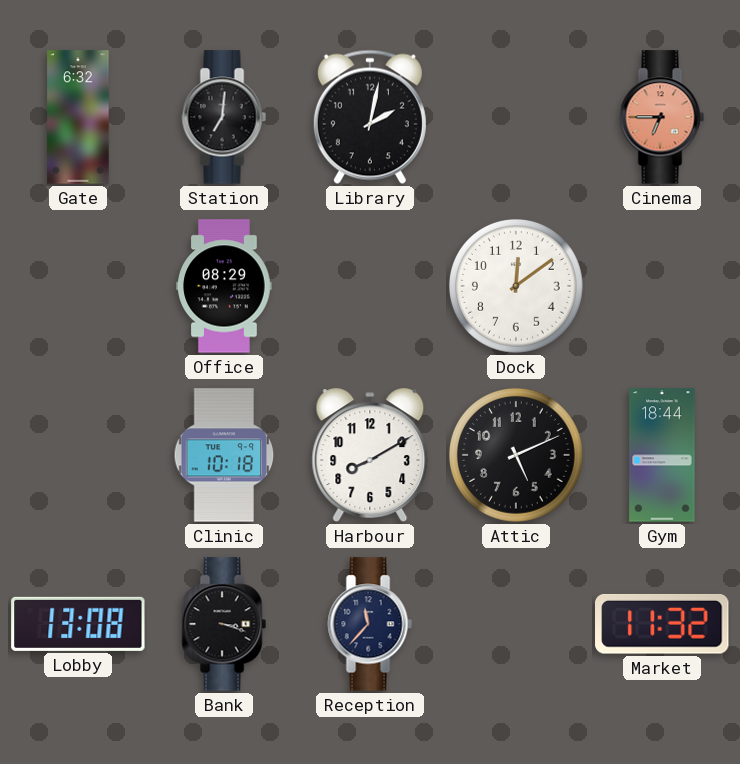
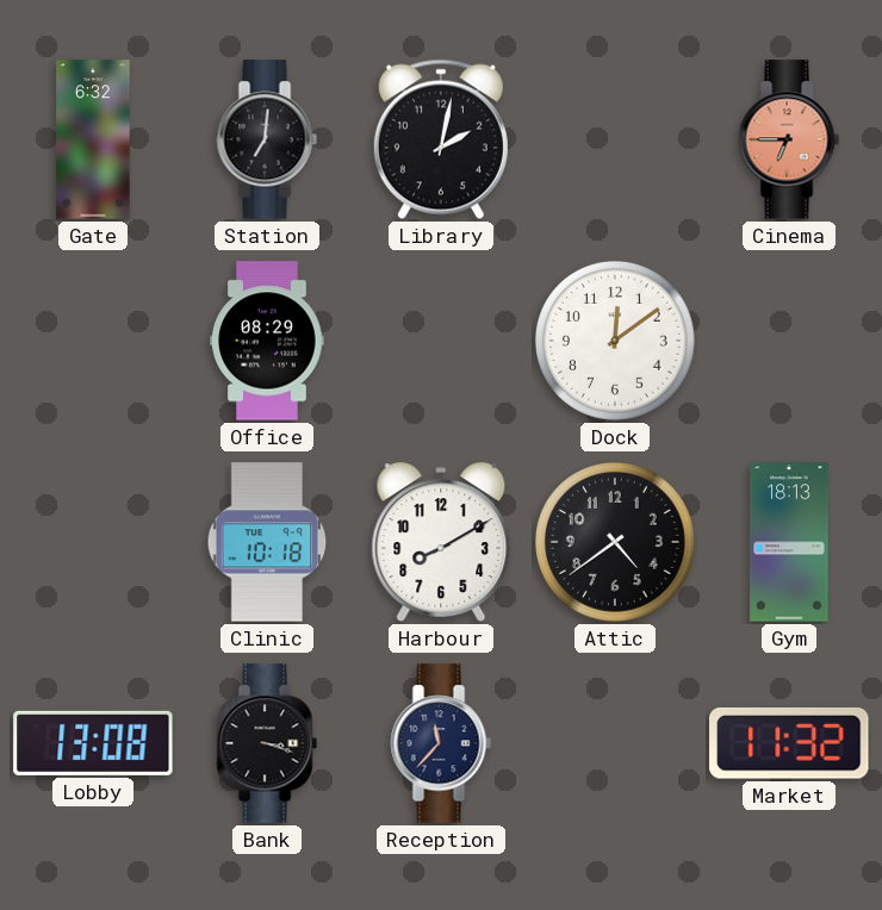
Attic: 5:11 -> 4:39
Gym: 18:44 -> 18:13
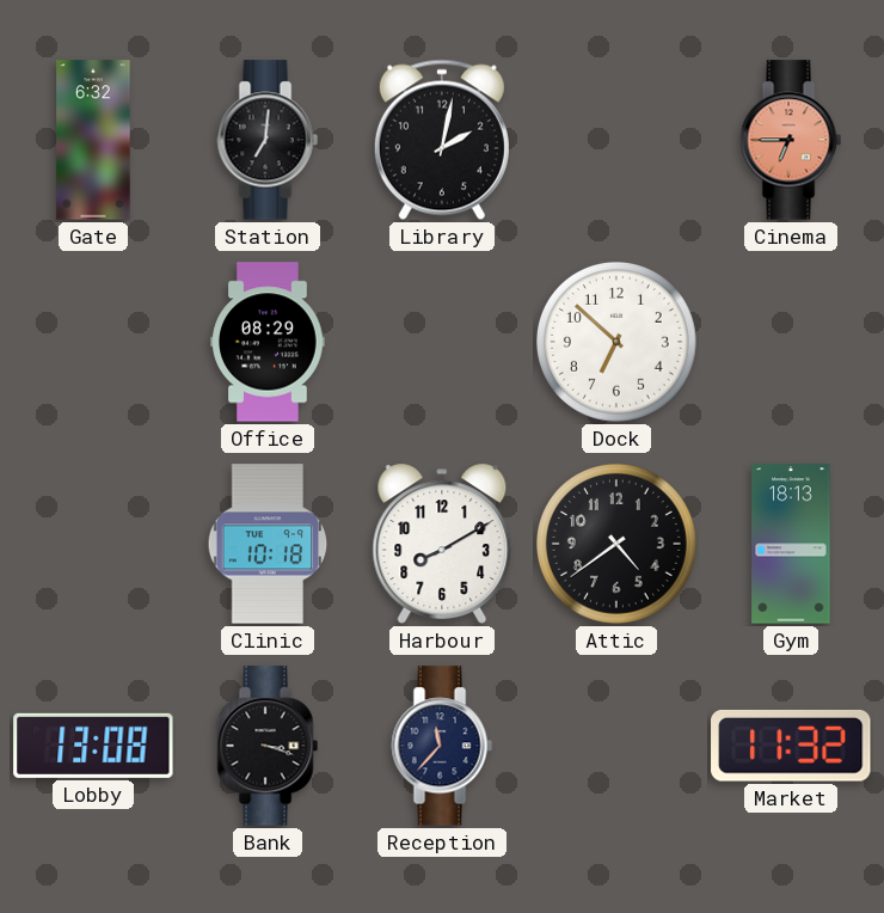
Dock: 12:09 -> 6:52
